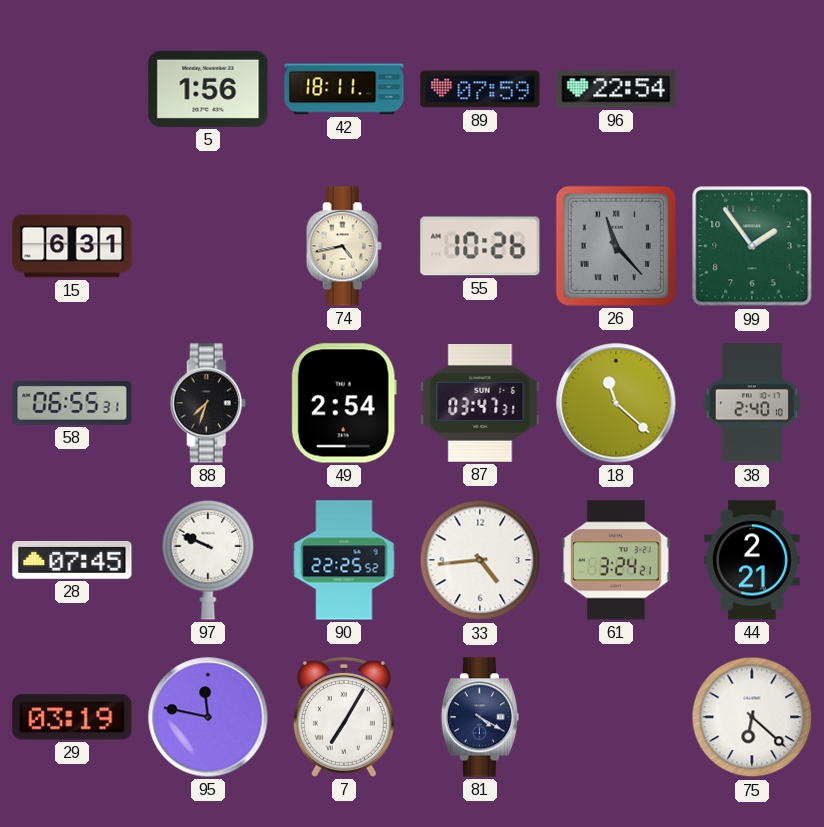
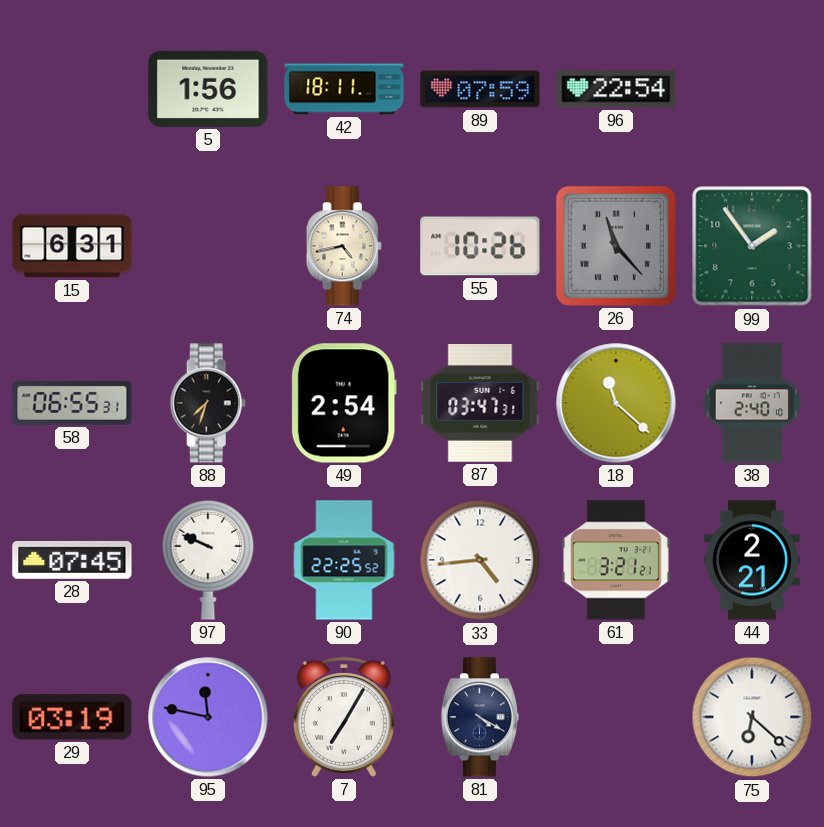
61: 3:24 -> 3:21
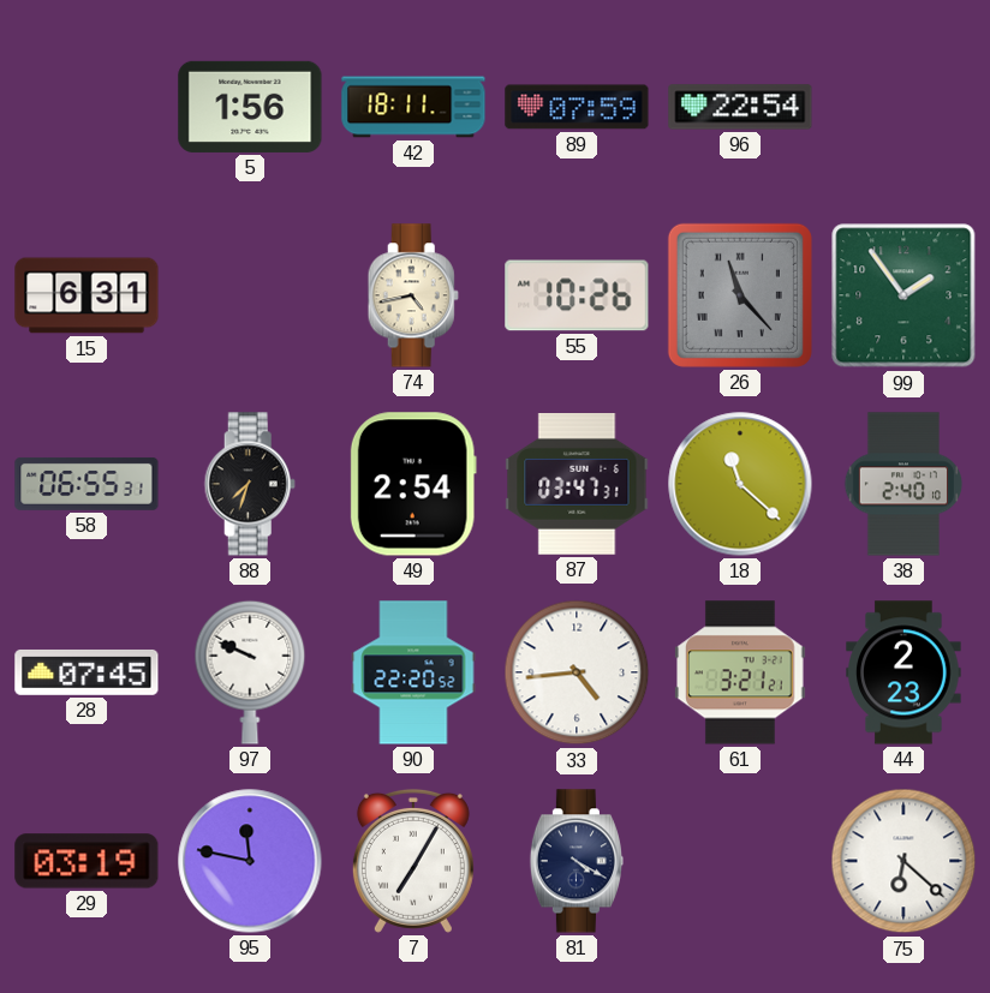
90: 22:25 -> 22:20
44: 2:21 -> 2:23
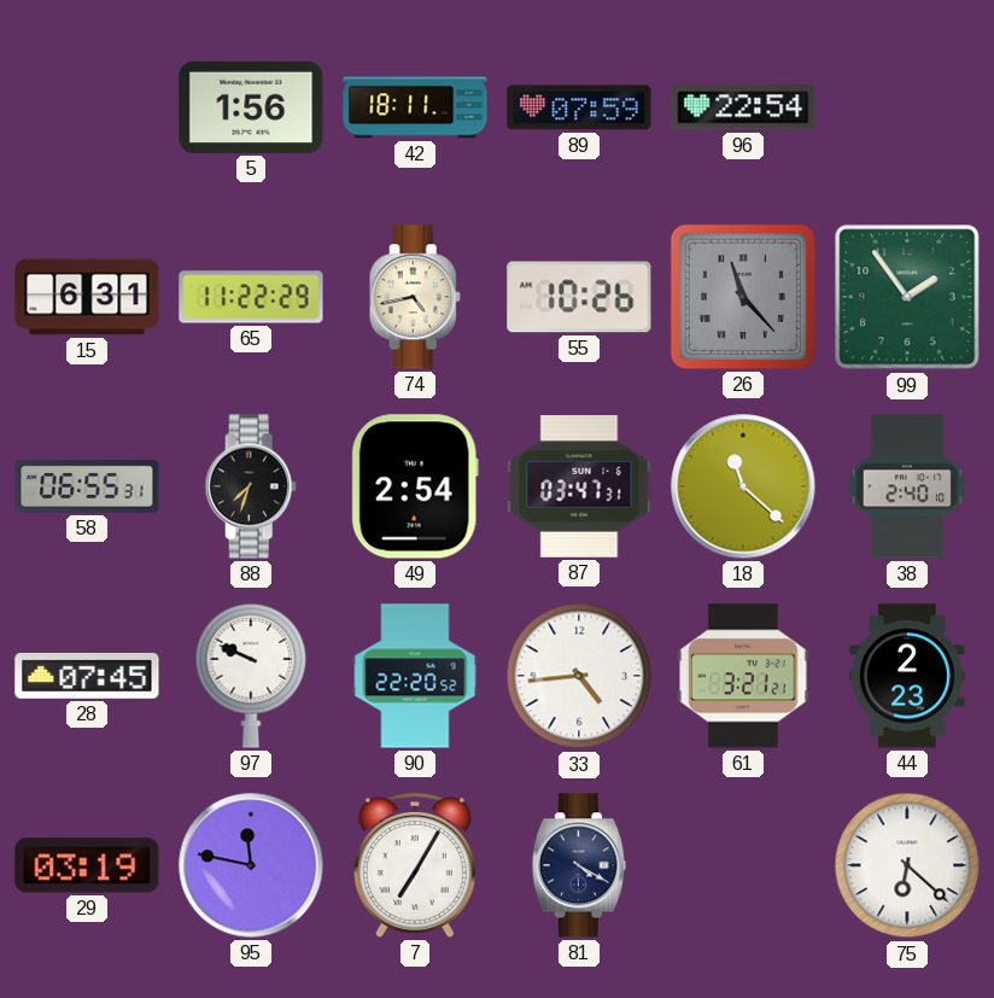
65: none -> 11:22
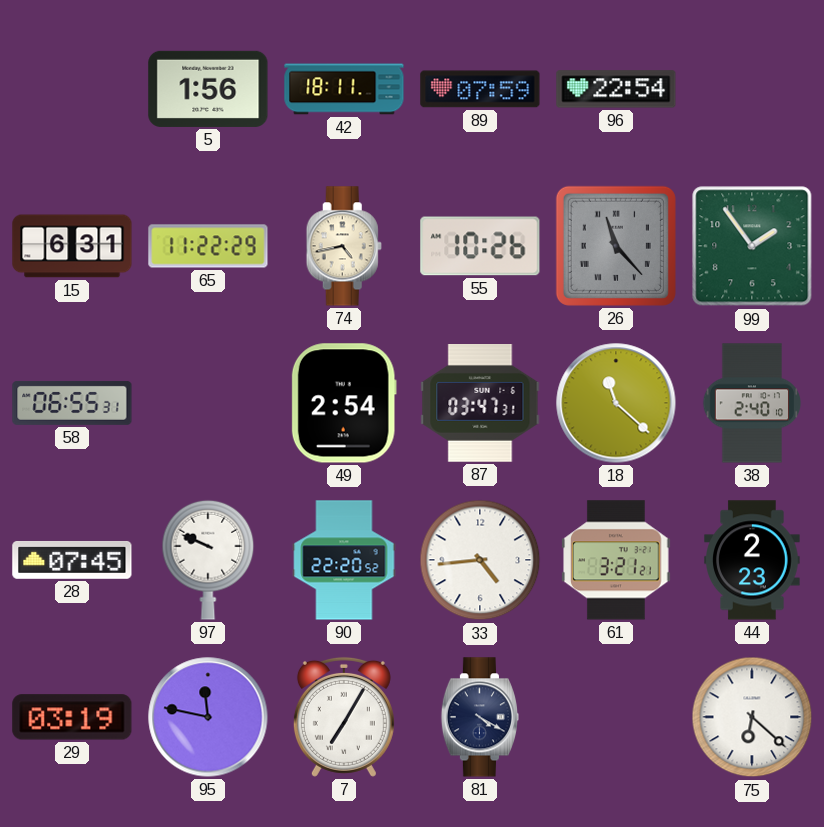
88: 7:33 -> none
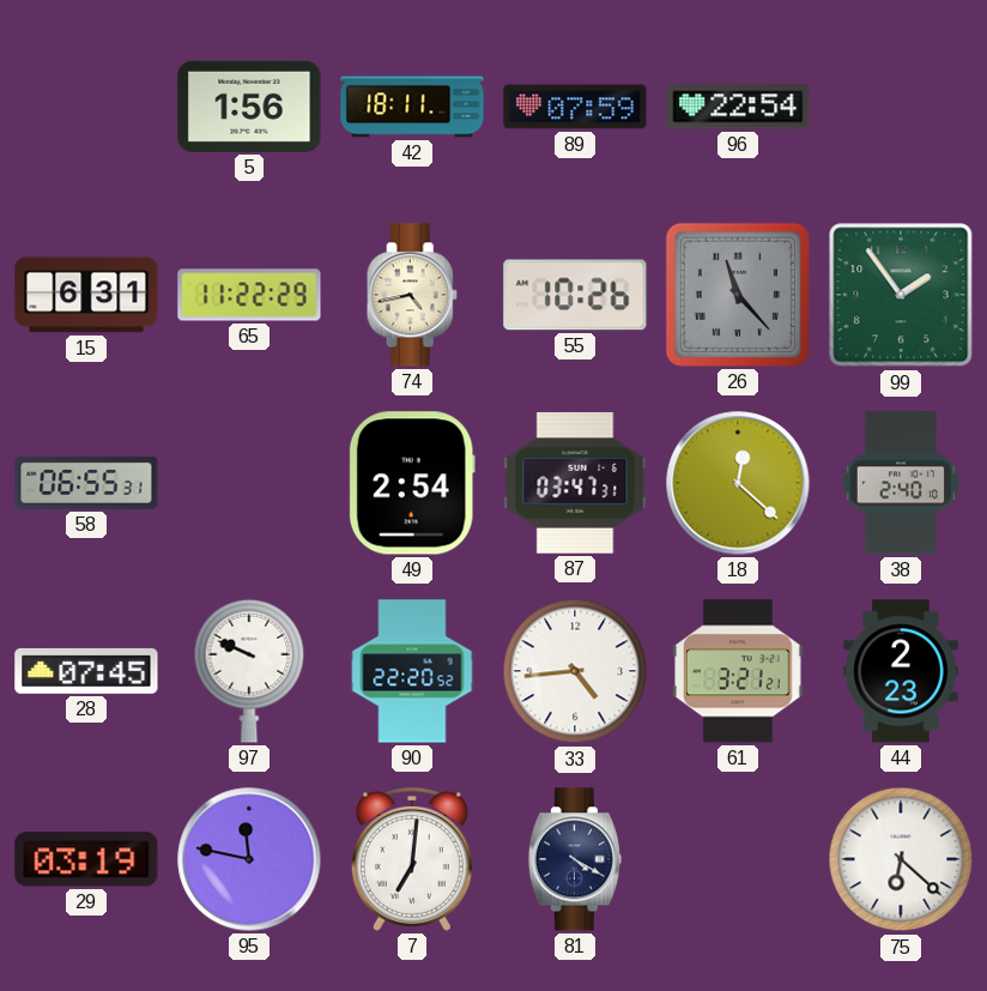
18: 11:22 -> 12:22
7: 7:05 -> 7:01
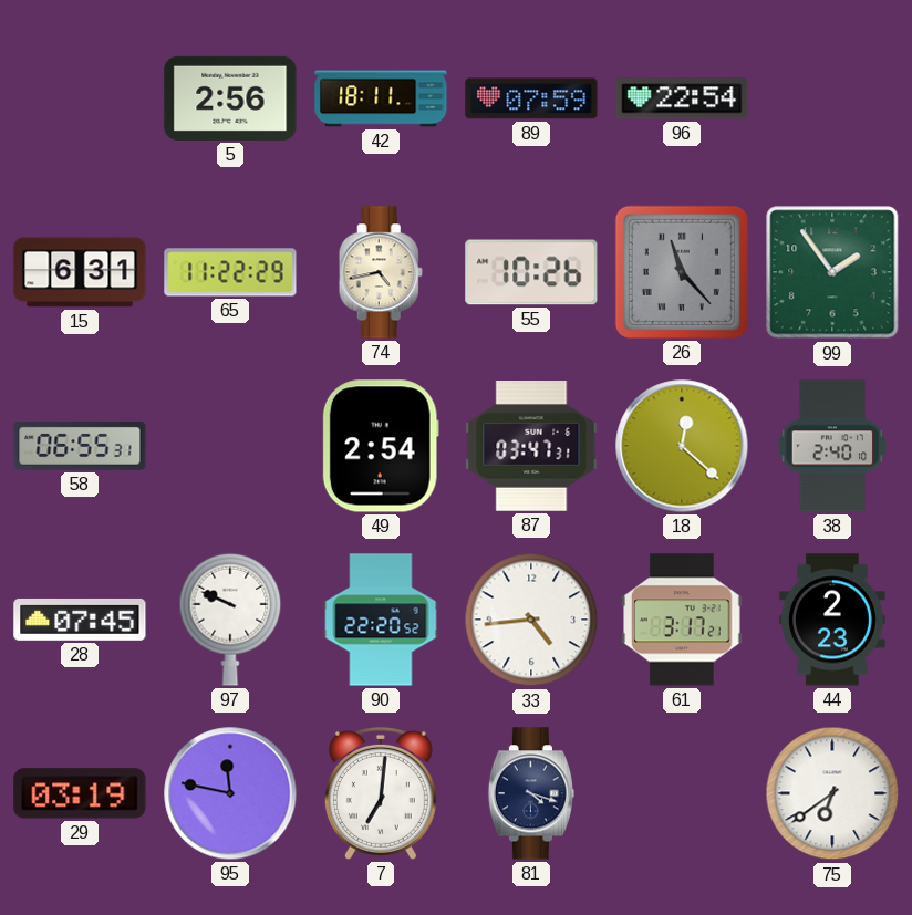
5: 1:56 -> 2:56
61: 3:21 -> 3:17
81: 4:20 -> 4:18
75: 6:22 -> 6:39
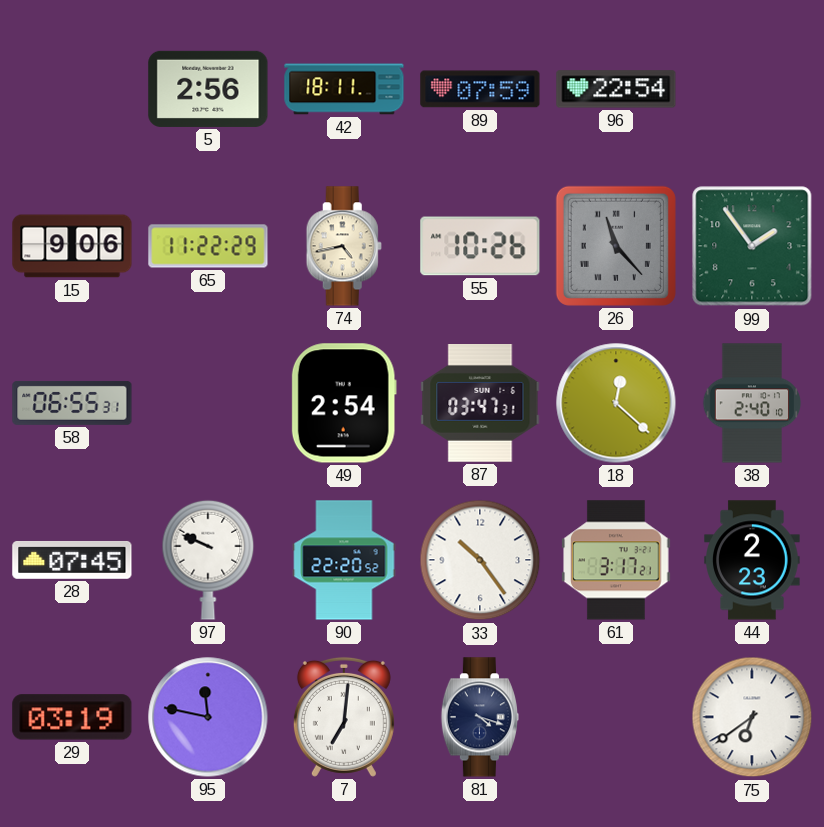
15: 6:31 -> 9:06
33: 4:44 -> 10:24
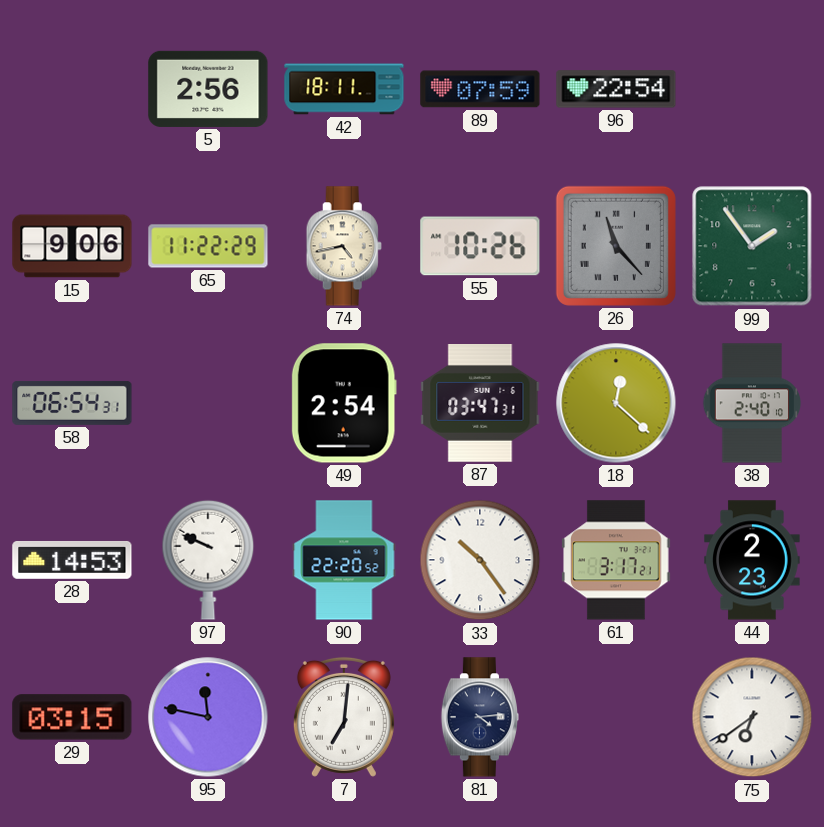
58: 06:55 -> 06:54
28: 07:45 -> 14:53
29: 03:19 -> 03:15
81: 4:18 -> 4:14
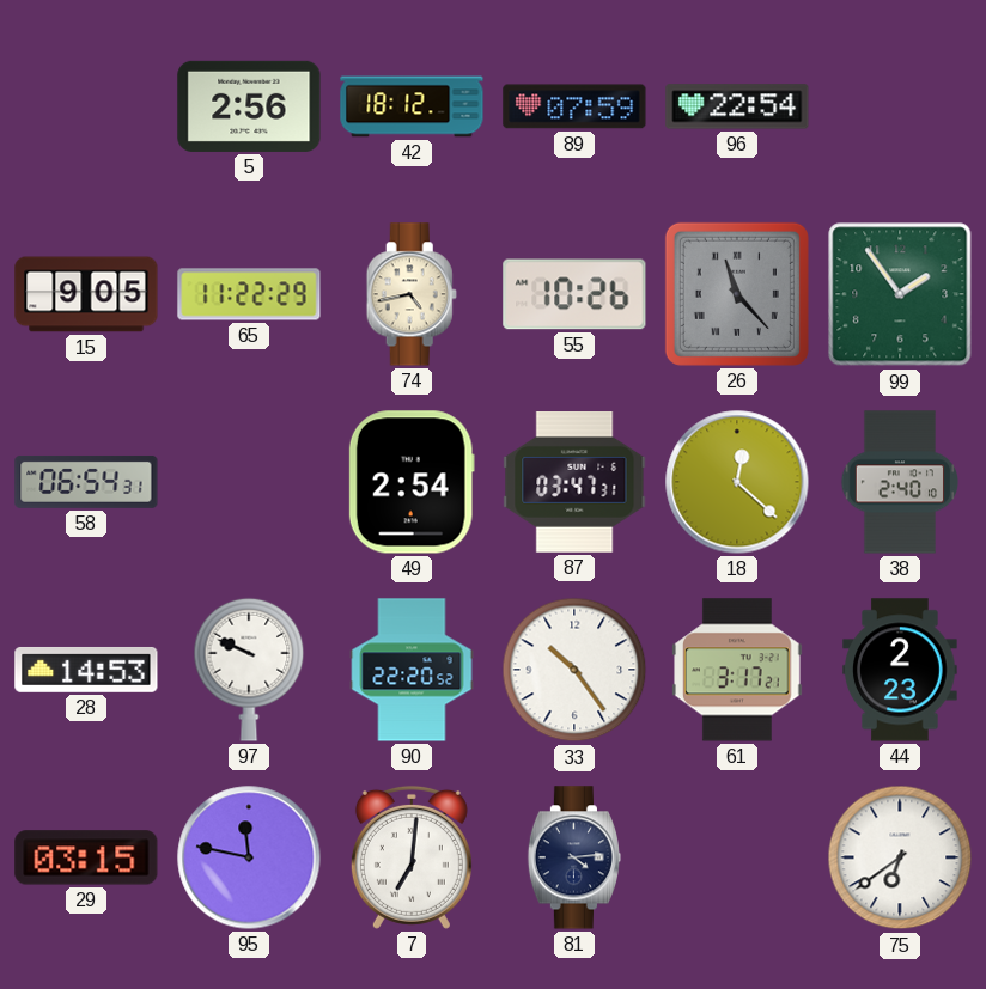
42: 18:11 -> 18:12
15: 9:06 -> 9:05
